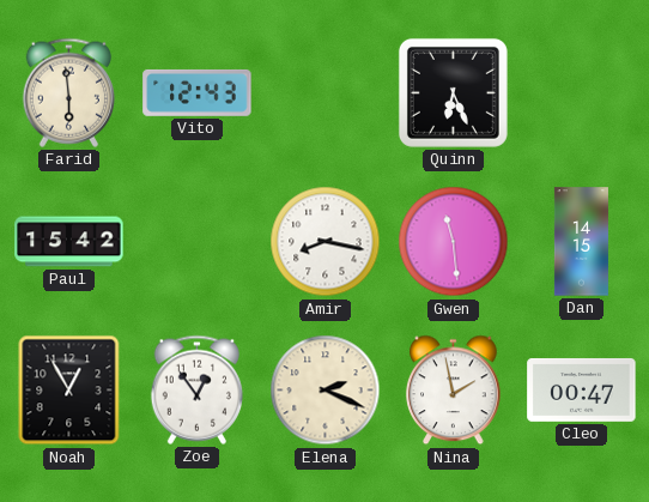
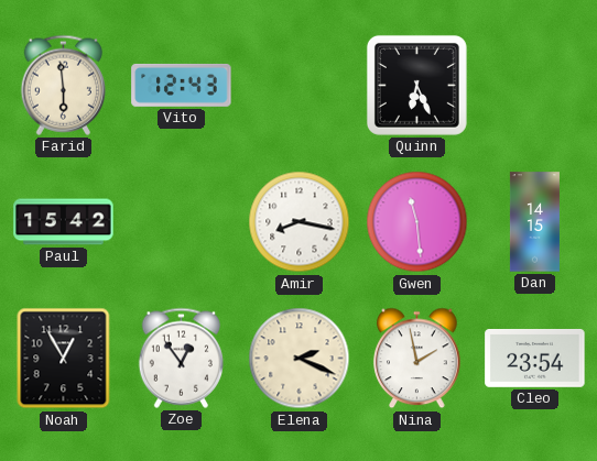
Cleo: 00:47 -> 23:54
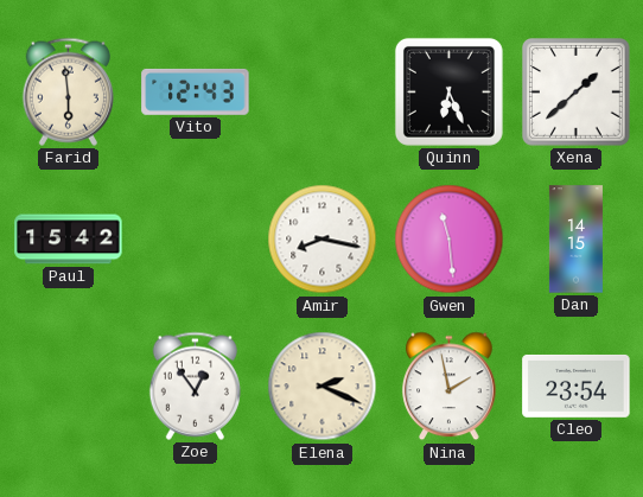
Xena: none -> 1:38
Noah: 12:55 -> none
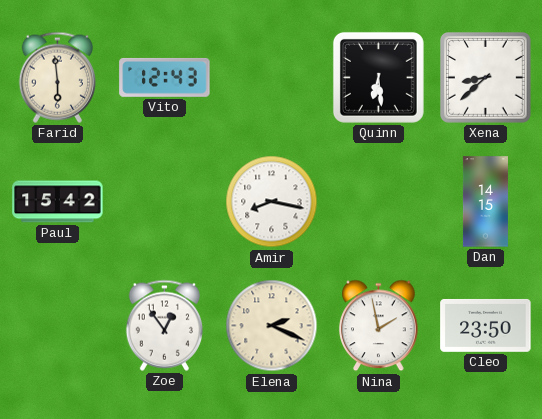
Quinn: 6:26 -> 6:29
Xena: 1:38 -> 8:38
Gwen: 11:29 -> none
Cleo: 23:54 -> 23:50
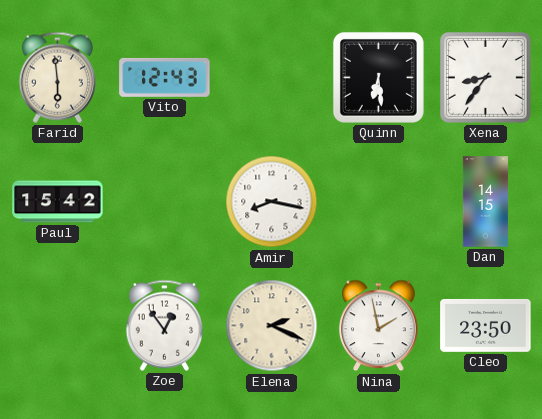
Xena: 8:38 -> 8:36
